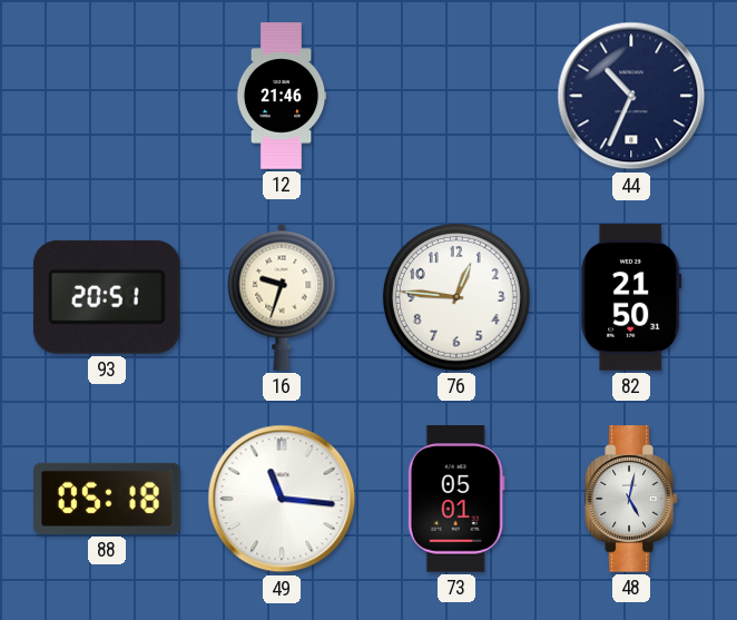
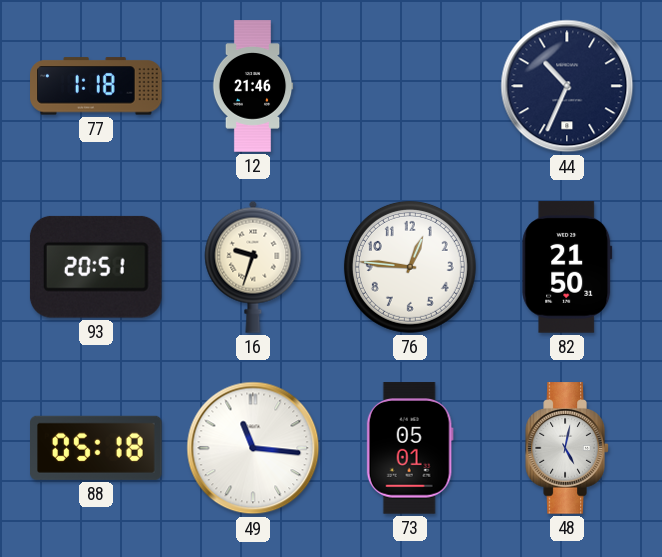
77: none -> 1:18
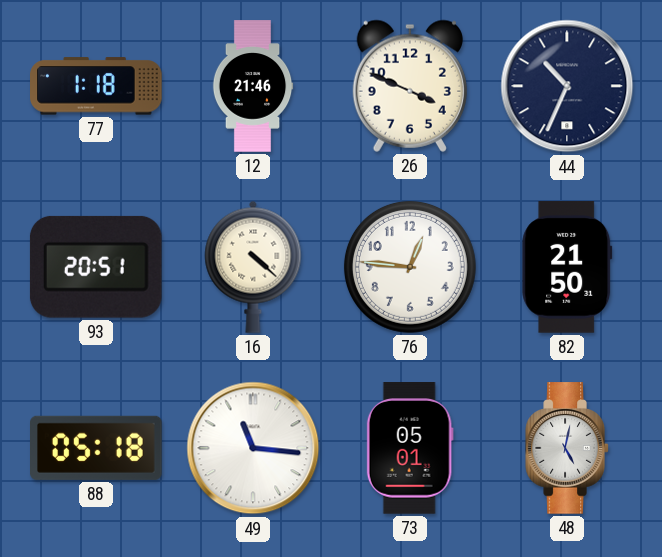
26: none -> 3:49
16: 9:33 -> 4:22
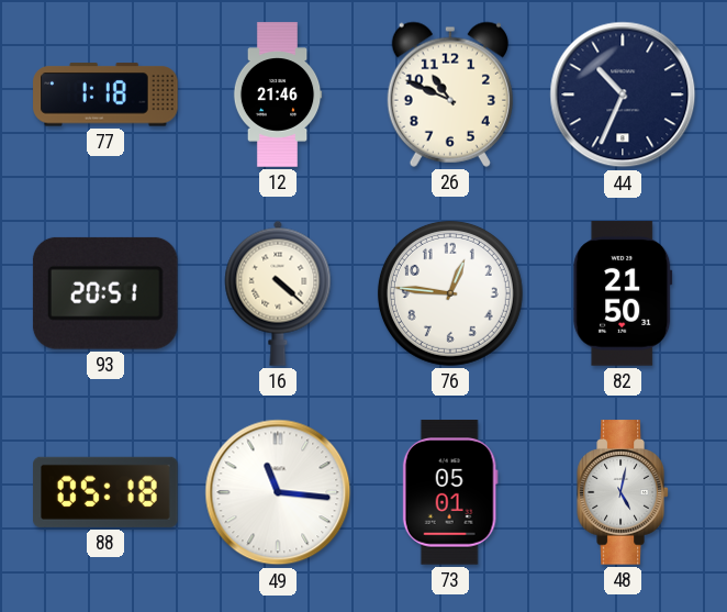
26: 3:49 -> 10:49
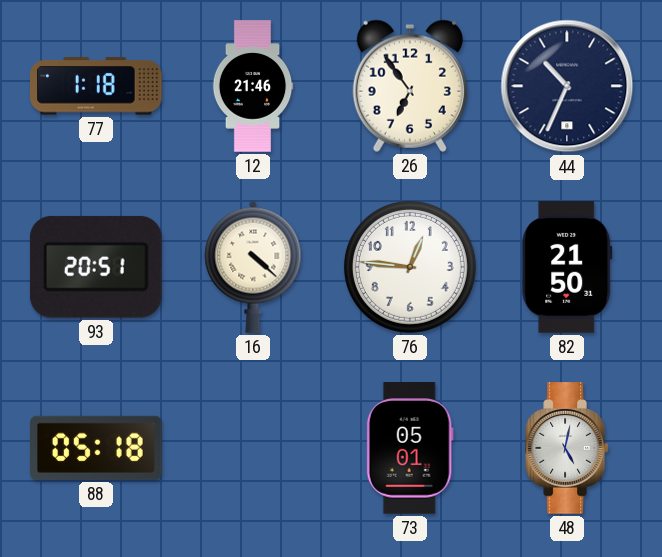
26: 10:49 -> 6:54
49: 11:16 -> none
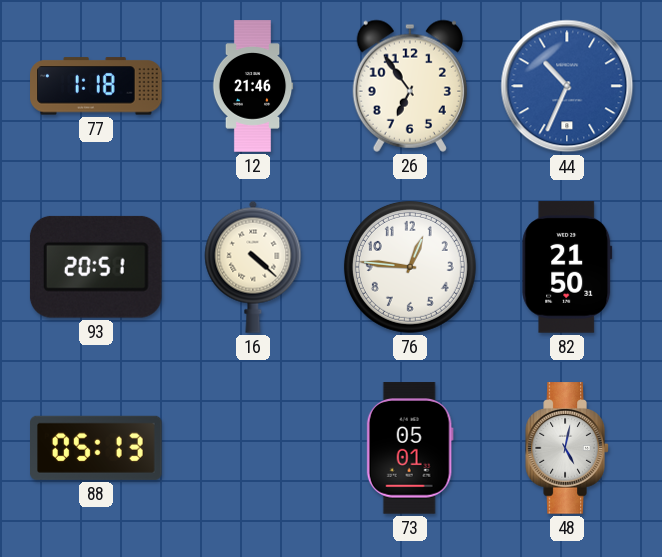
44 dial: navy -> blue
88: 05:18 -> 05:13
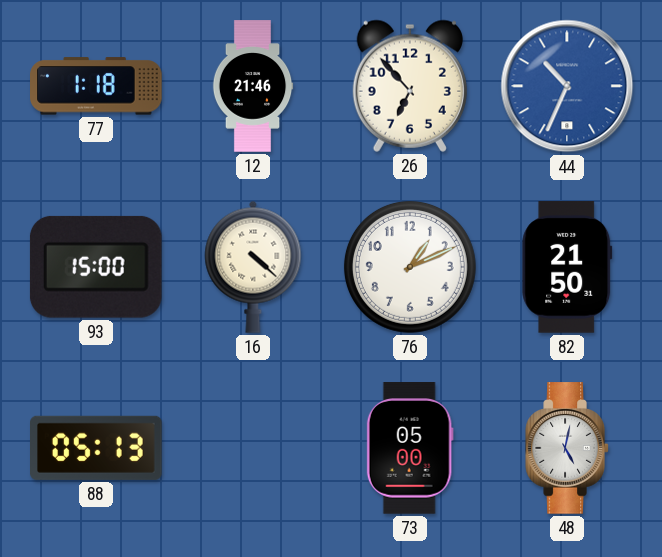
26: 6:54 -> 6:53
93: 20:51 -> 15:00
76: 12:46 -> 1:11
73: 05:01 -> 05:00
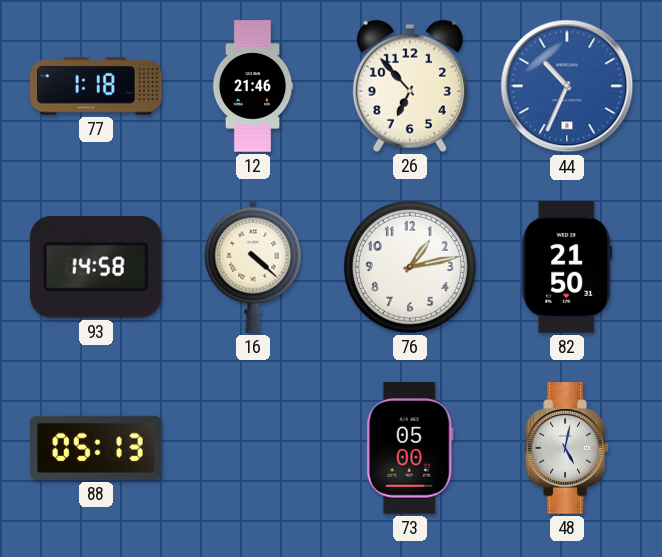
93: 15:00 -> 14:58
76: 1:11 -> 1:13
